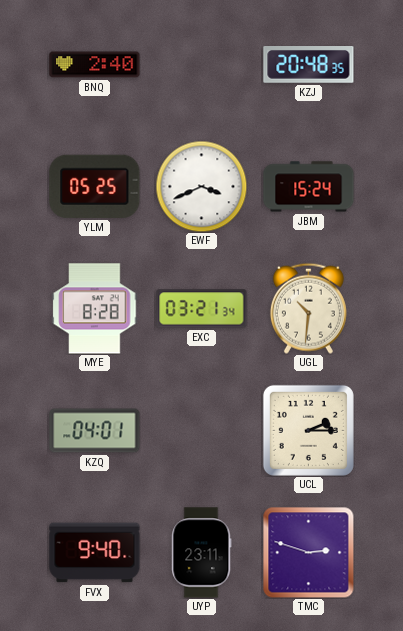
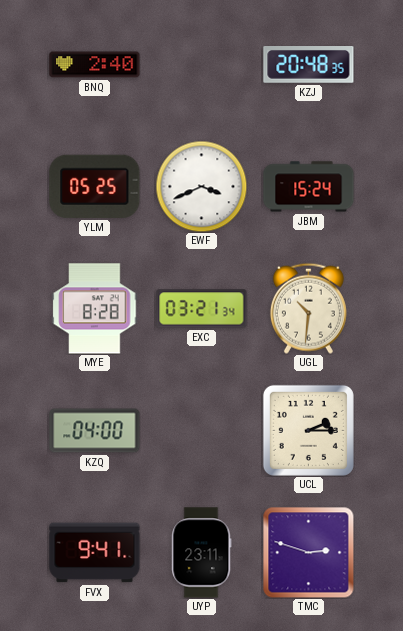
KZQ: 04:01 -> 04:00
FVX: 9:40 -> 9:41
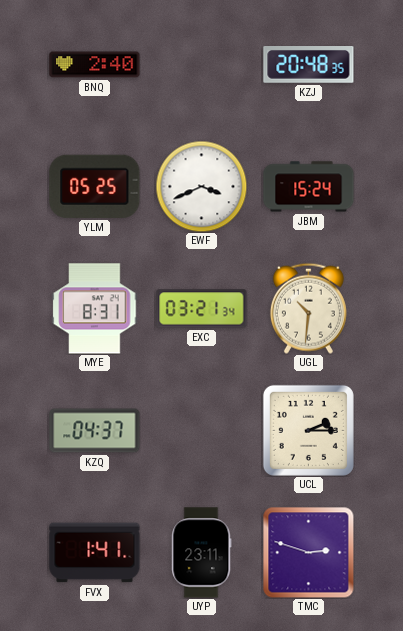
MYE: 8:28 -> 8:31
KZQ: 04:00 -> 04:37
FVX: 9:41 -> 1:41
